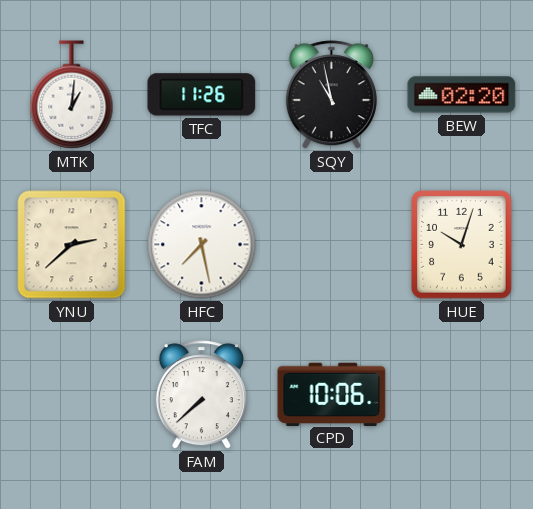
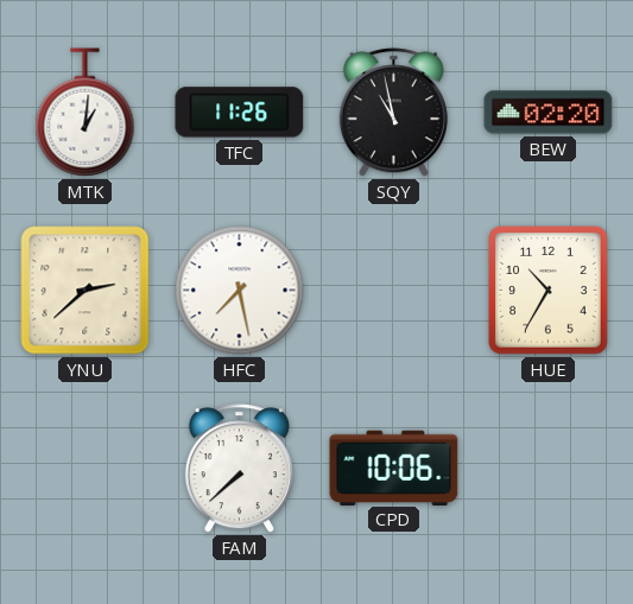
HUE: 10:03 -> 10:35
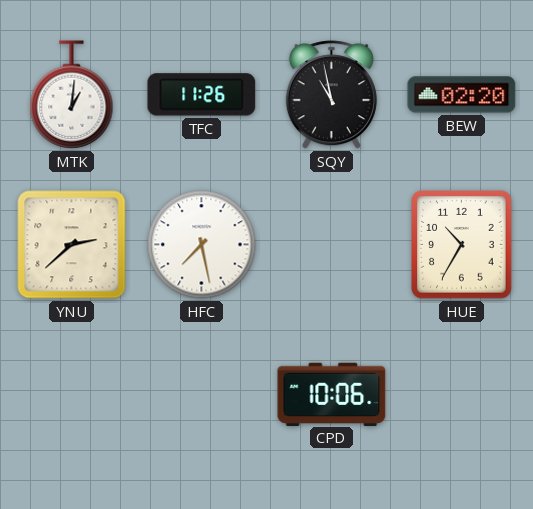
FAM: 7:38 -> none
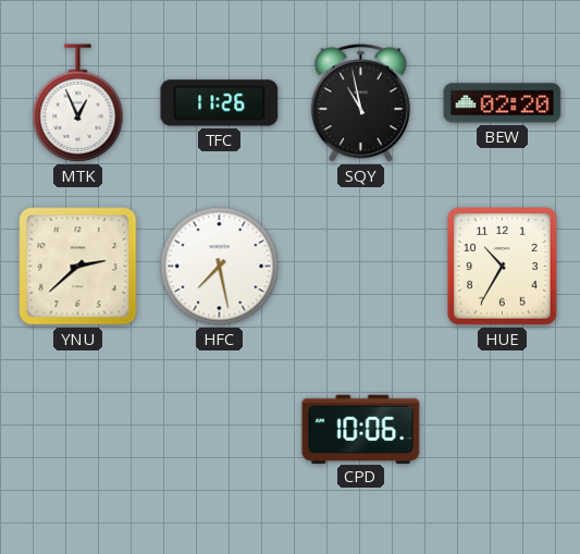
MTK: 1:01 -> 12:56
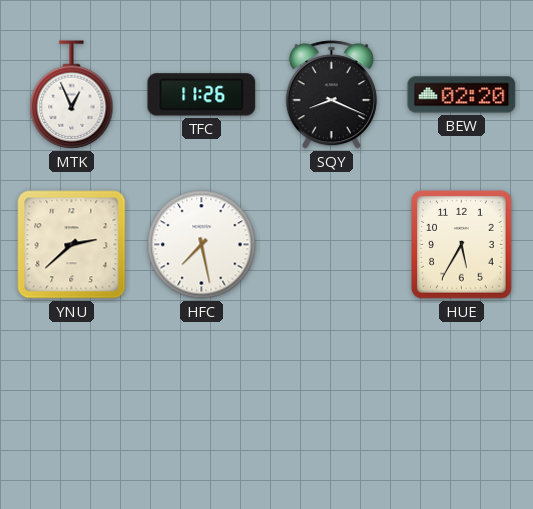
SQY: 10:58 -> 8:19
HUE: 10:35 -> 5:35
CPD: 10:06 -> none
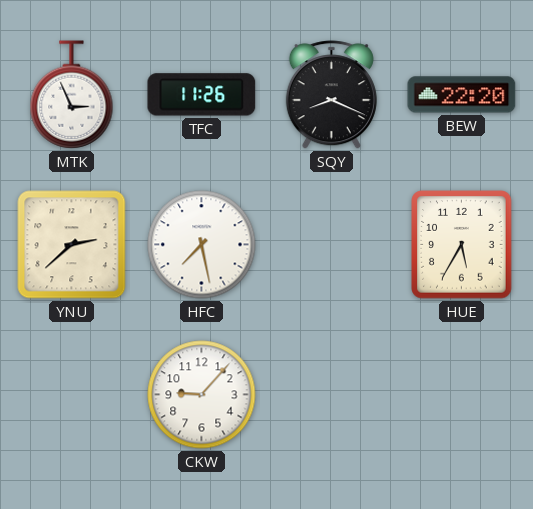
MTK: 12:56 -> 2:56
BEW: 02:20 -> 22:20
CKW: none -> 9:07
